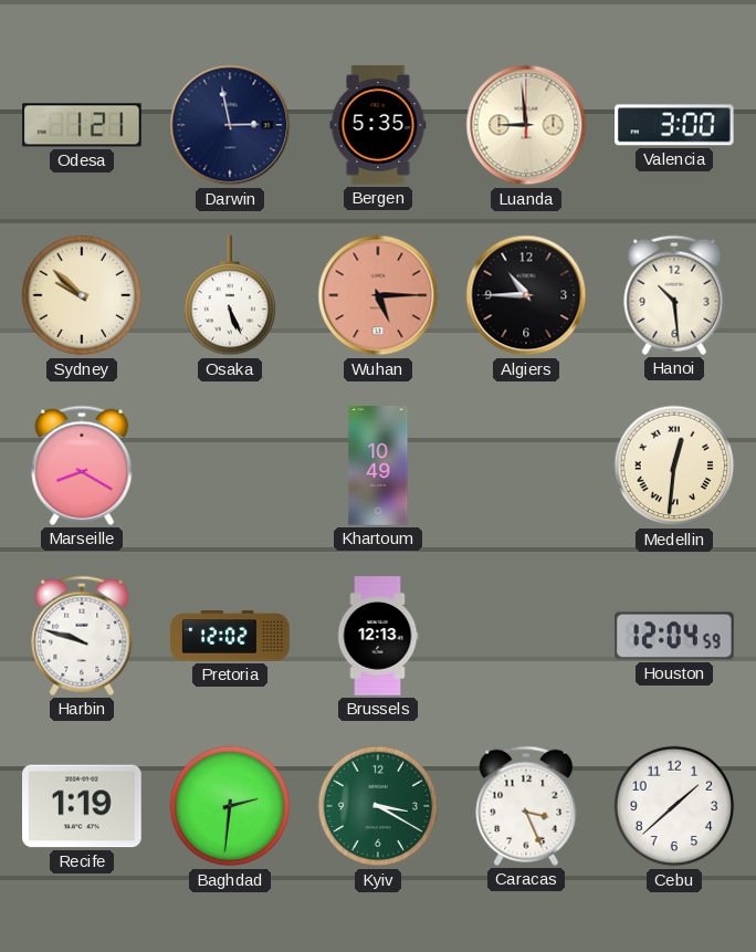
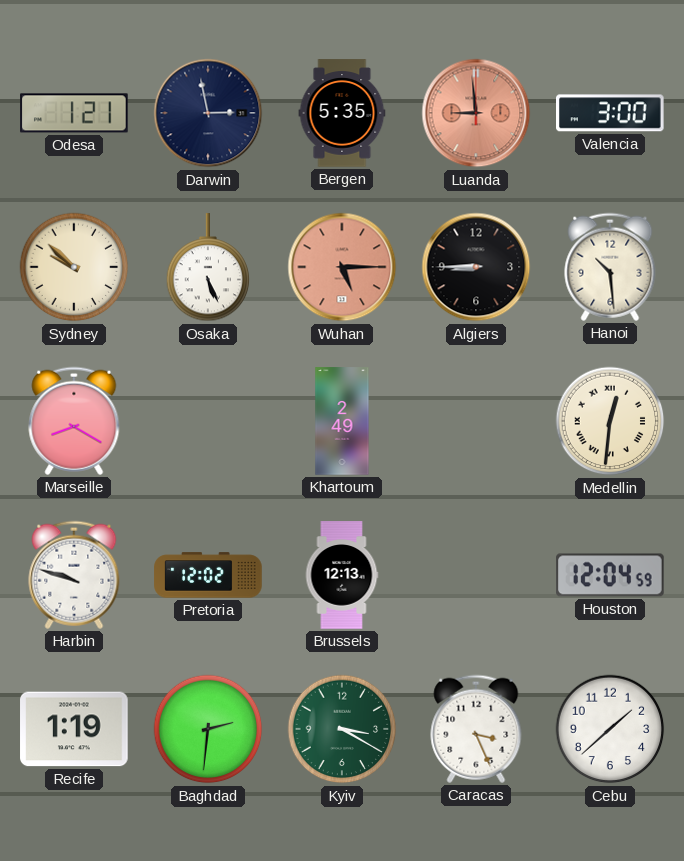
Luanda dial: cream -> salmon
Algiers: 10:45 -> 8:45
Khartoum: 10:49 -> 2:49
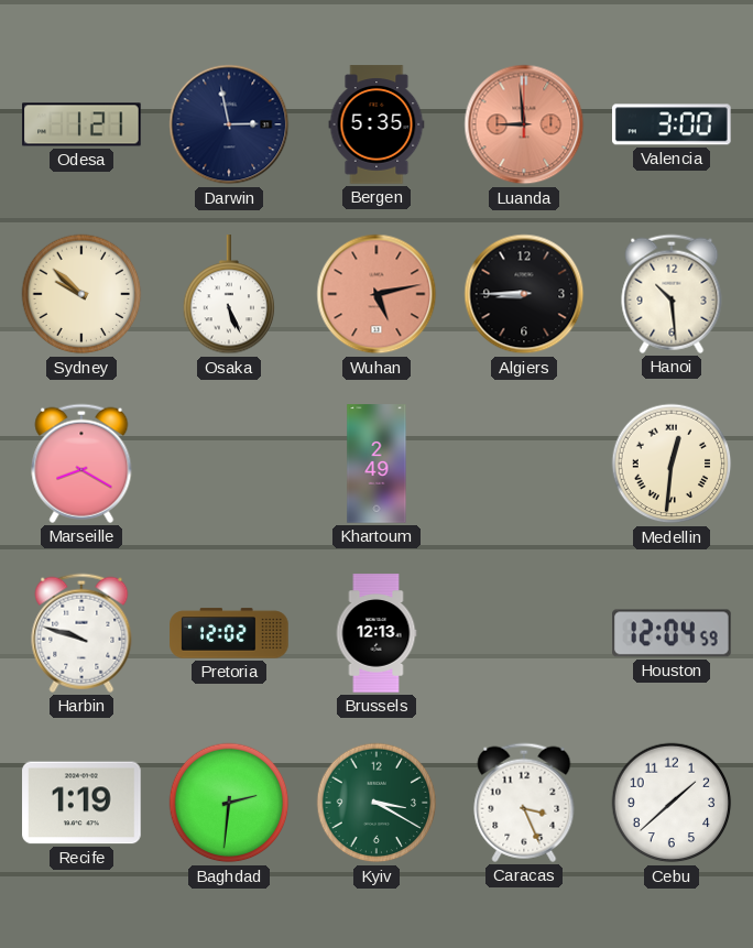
Wuhan: 5:15 -> 5:13
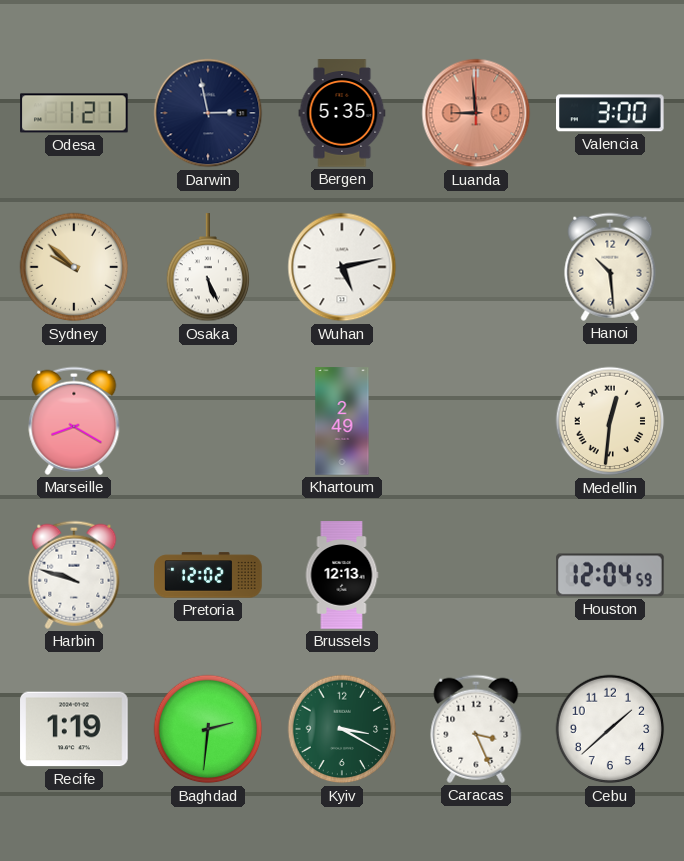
Wuhan dial: salmon -> white
Algiers: 8:45 -> none
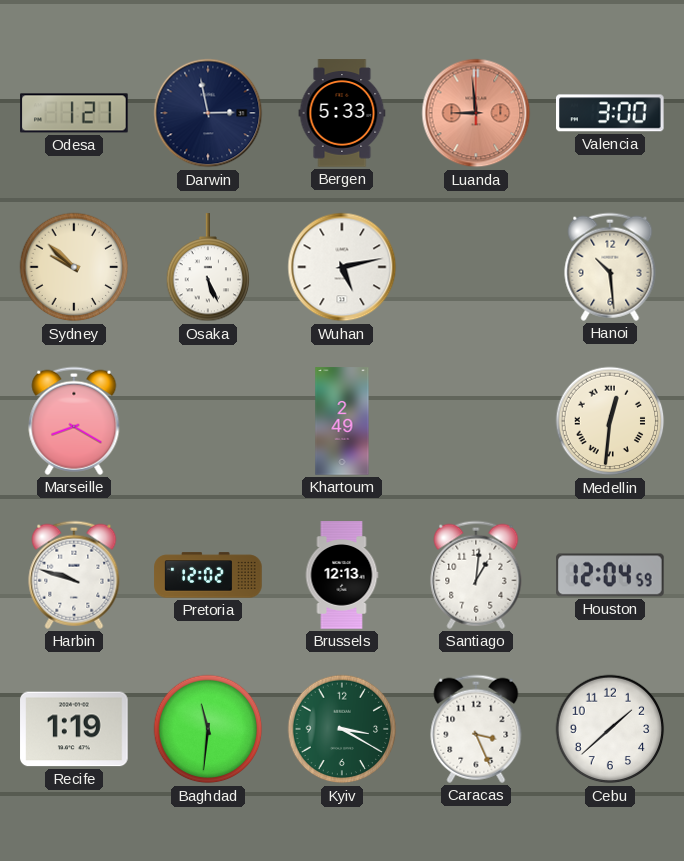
Bergen: 5:35 -> 5:33
Santiago: none -> 1:01
Baghdad: 2:31 -> 11:31
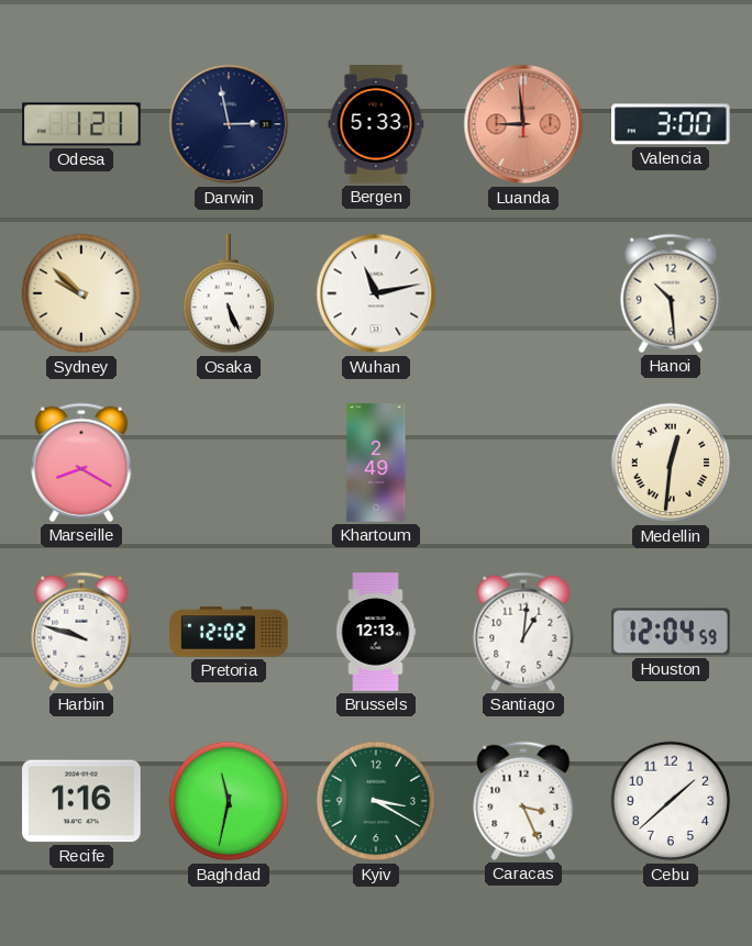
Wuhan: 5:13 -> 11:13
Recife: 1:19 -> 1:16
Baghdad: 11:31 -> 11:32
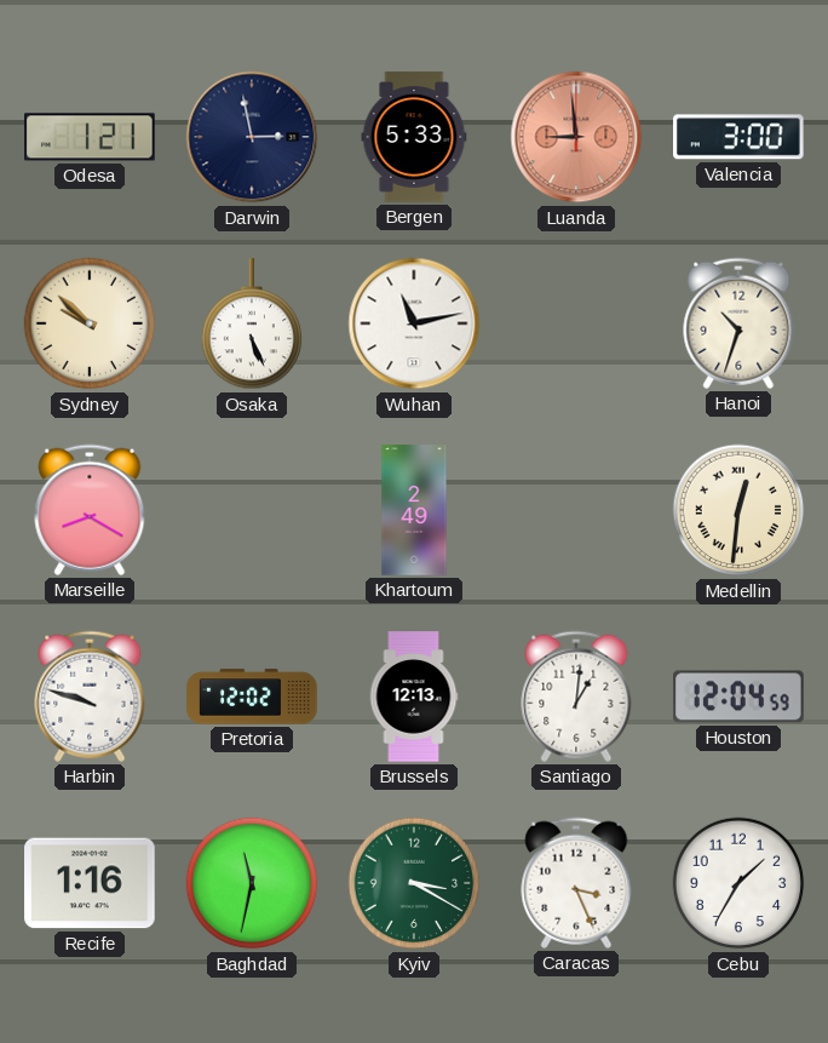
Hanoi: 10:29 -> 10:33
Cebu: 1:38 -> 1:35
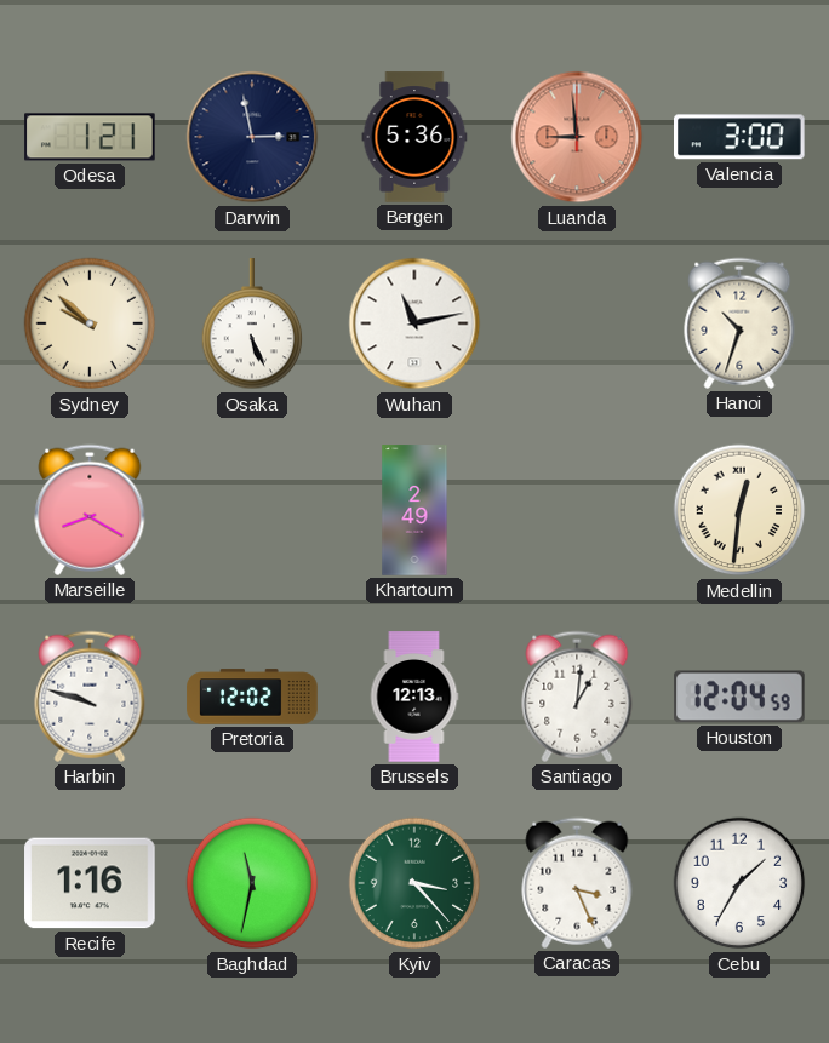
Bergen: 5:33 -> 5:36
Kyiv: 3:20 -> 3:23
